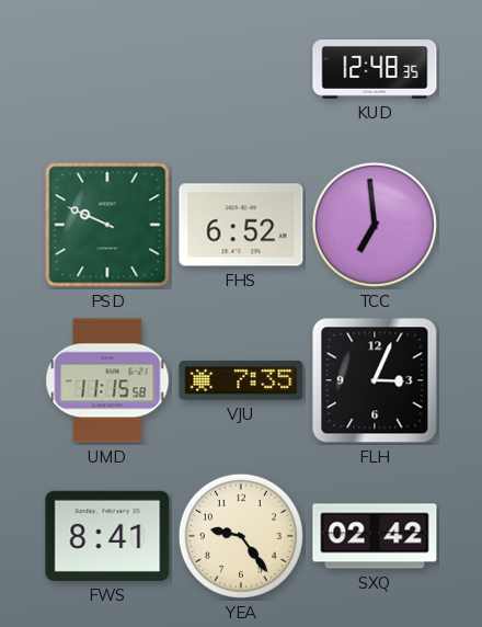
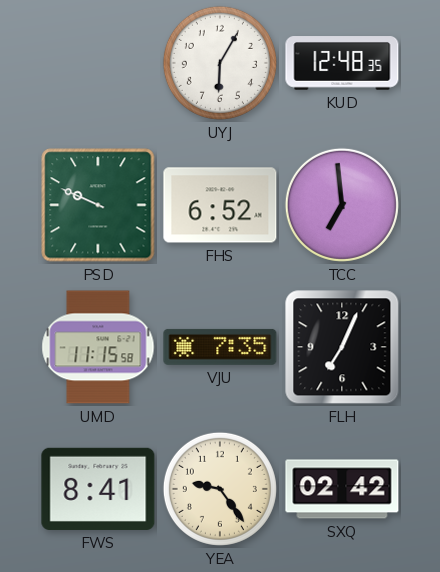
UYJ: none -> 6:05
FLH: 3:04 -> 7:04
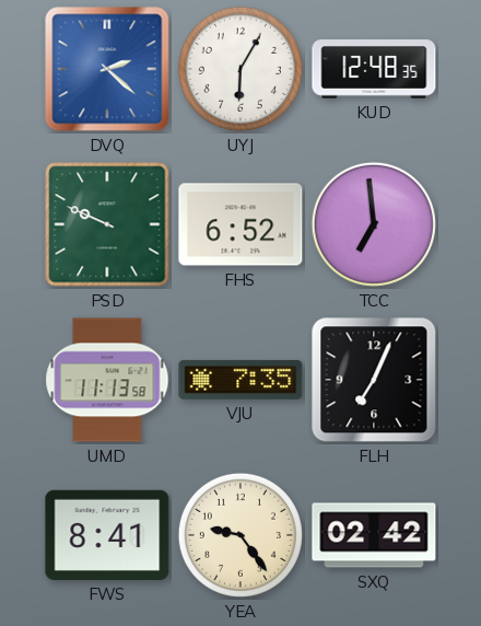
DVQ: none -> 2:22
UMD: 11:15 -> 11:13
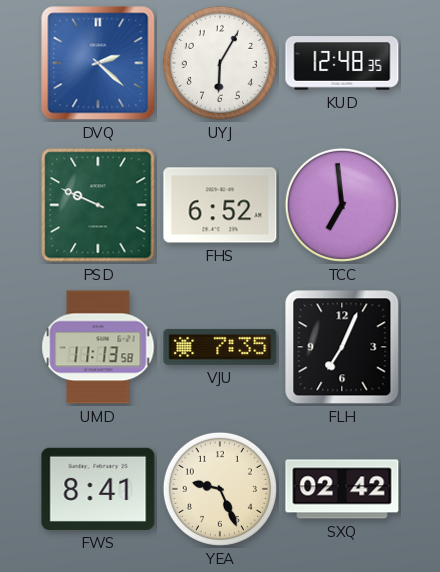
YEA: 9:24 -> 9:26
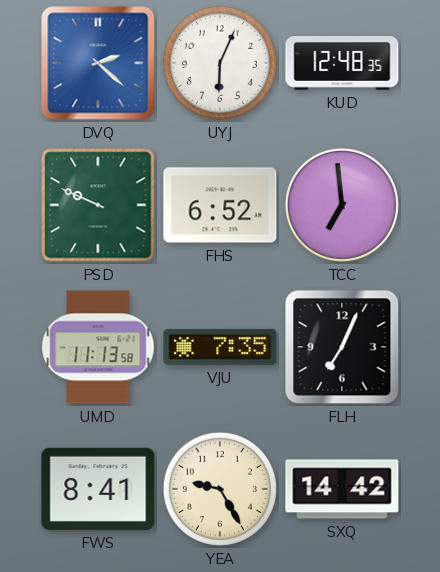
UYJ: 6:05 -> 6:04
YEA: 9:26 -> 9:25
SXQ: 02:42 -> 14:42
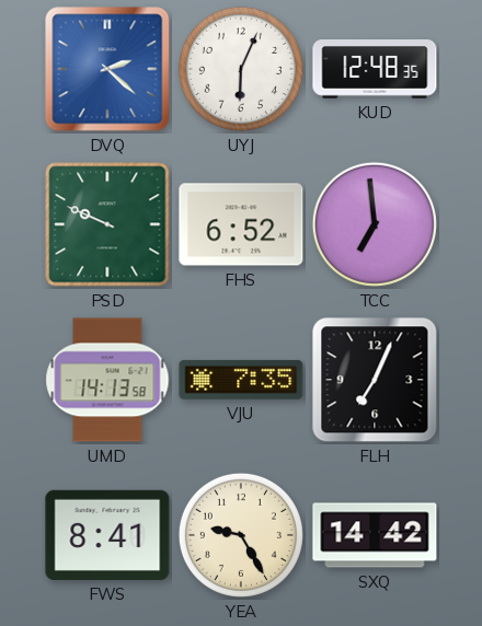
UMD: 11:13 -> 14:13
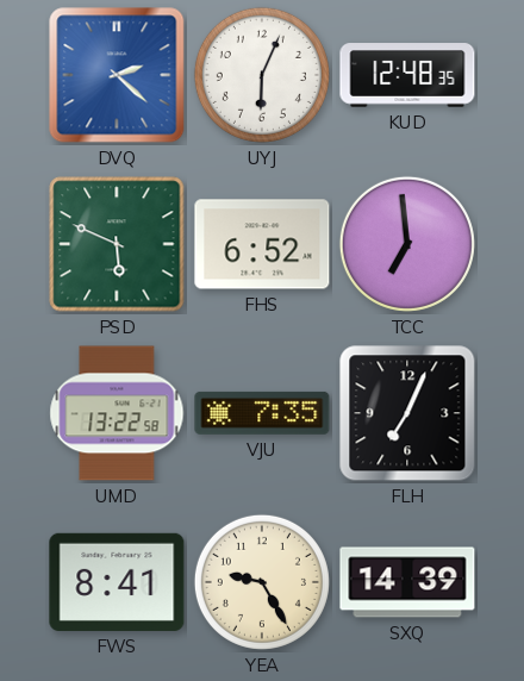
PSD: 9:49 -> 5:49
UMD: 14:13 -> 13:22
SXQ: 14:42 -> 14:39
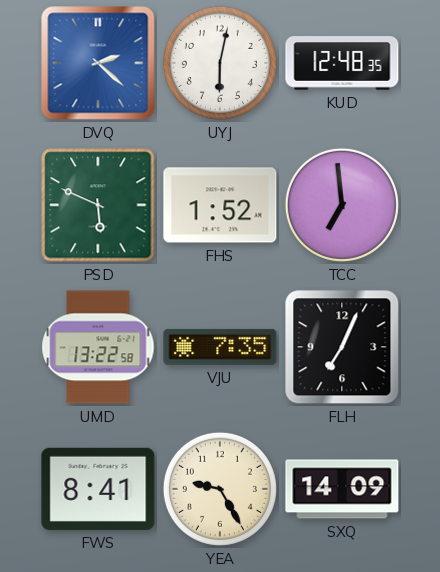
UYJ: 6:04 -> 6:02
FHS: 6:52 -> 1:52
SXQ: 14:39 -> 14:09
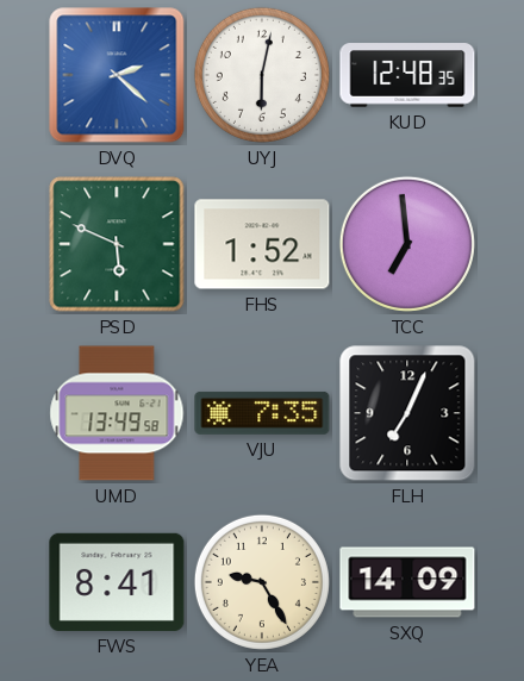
UMD: 13:22 -> 13:49
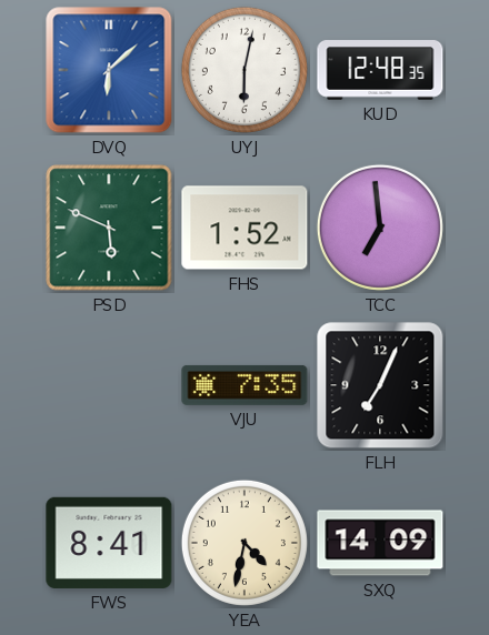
DVQ: 2:22 -> 6:08
UMD: 13:49 -> none
YEA: 9:25 -> 4:32
